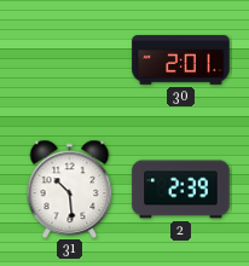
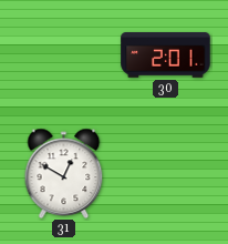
31: 10:29 -> 12:50
2: 2:39 -> none
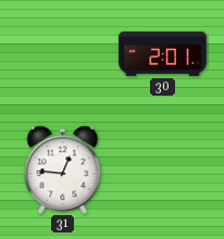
31: 12:50 -> 12:46
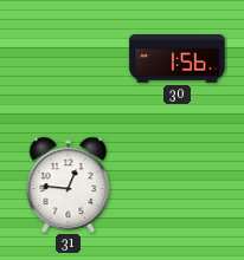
30: 2:01 -> 1:56
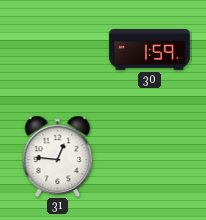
30: 1:56 -> 1:59
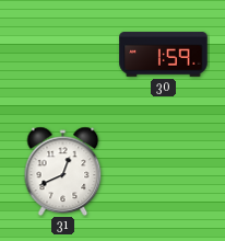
31: 12:46 -> 12:41
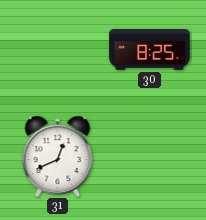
30: 1:59 -> 8:25
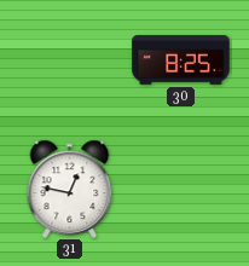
31: 12:41 -> 12:47
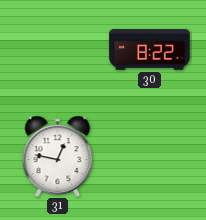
30: 8:25 -> 8:22
